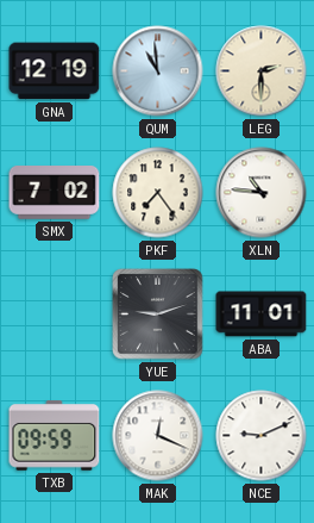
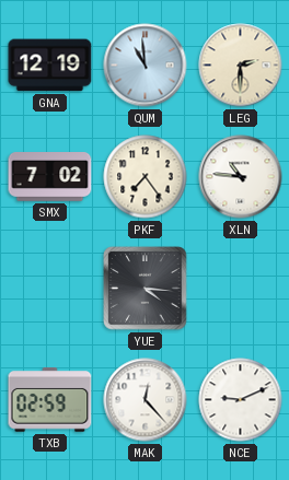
YUE: 9:12 -> 4:16
ABA: 11:01 -> none
TXB: 09:59 -> 02:59
MAK: 12:19 -> 12:23
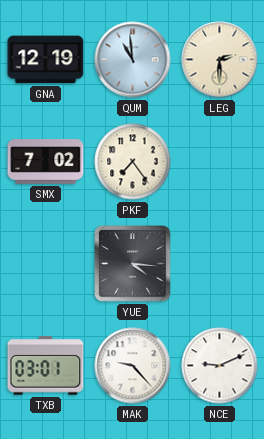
XLN: 10:46 -> none
TXB: 02:59 -> 03:01
MAK: 12:23 -> 9:23
